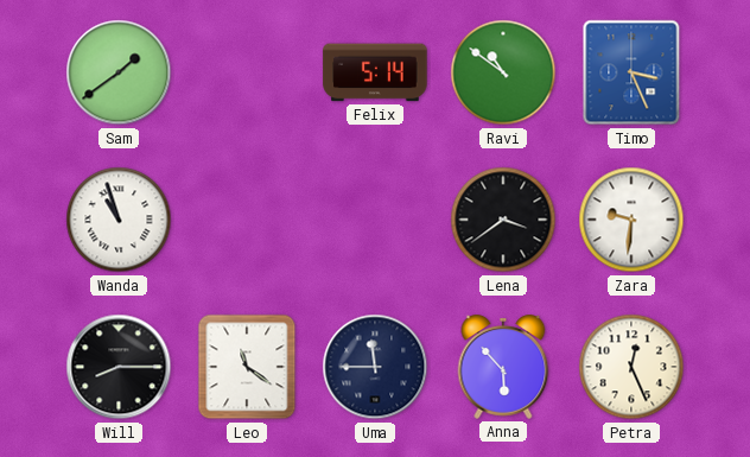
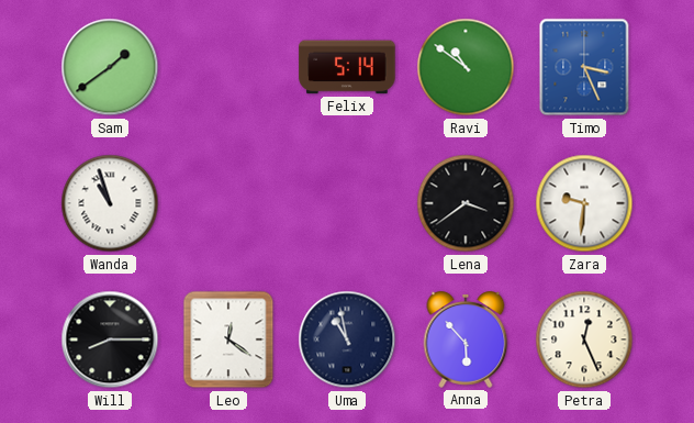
Leo: 11:21 -> 12:21
Uma: 11:45 -> 10:58
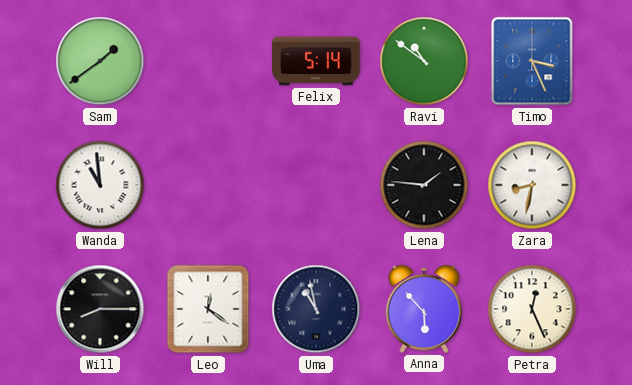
Wanda: 10:57 -> 10:59
Lena: 3:39 -> 1:46
Zara: 9:31 -> 8:32
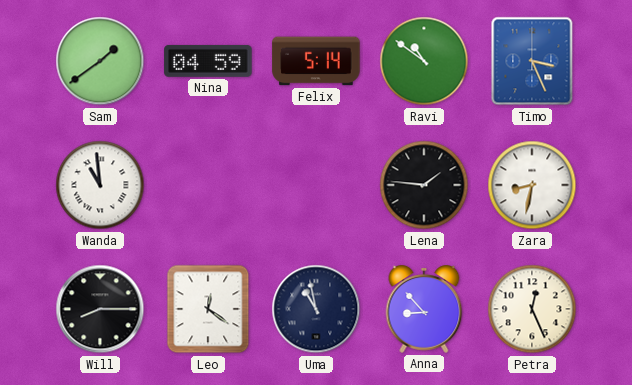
Nina: none -> 04:59
Anna: 5:53 -> 8:53
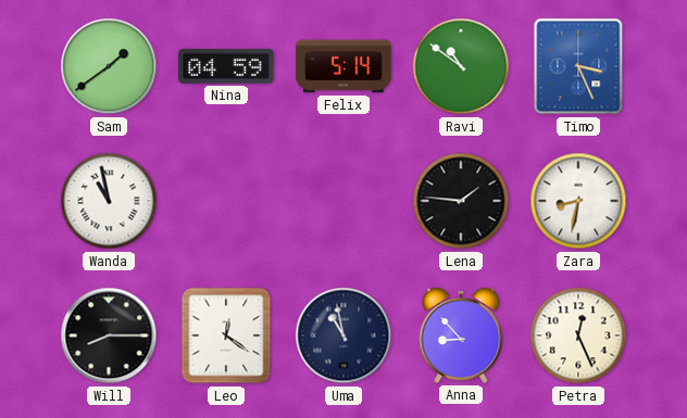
Wanda: 10:59 -> 10:58
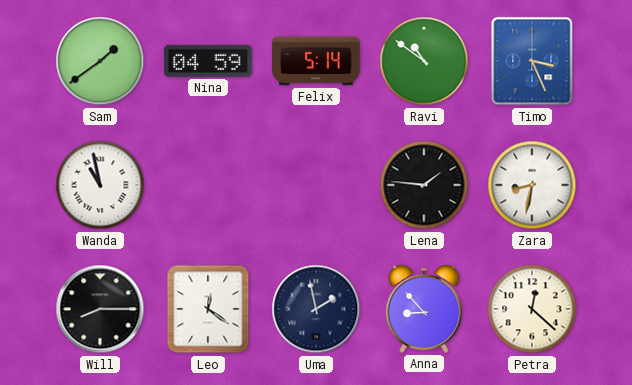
Uma: 10:58 -> 1:58
Petra: 12:26 -> 12:22
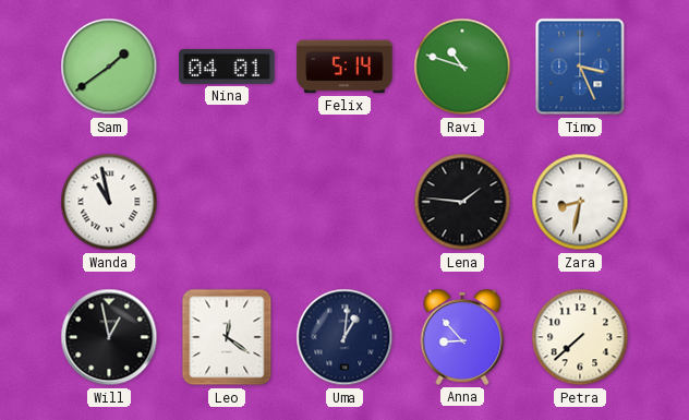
Nina: 04:59 -> 04:01
Ravi: 10:51 -> 10:48
Will: 8:15 -> 12:58
Uma: 1:58 -> 1:01
Petra: 12:22 -> 7:38
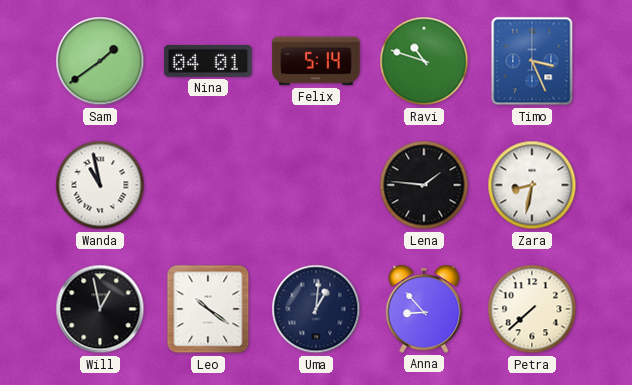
Leo: 12:21 -> 10:21
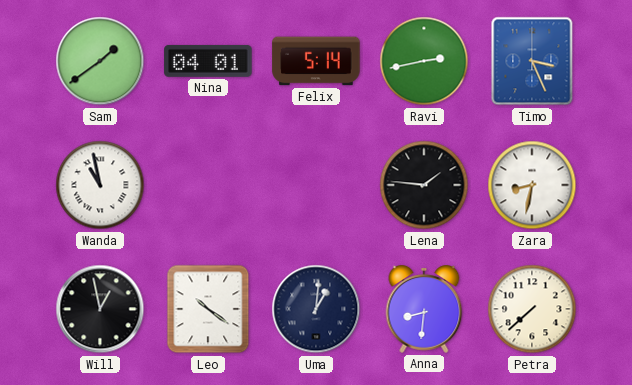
Ravi: 10:48 -> 2:43
Anna: 8:53 -> 8:31
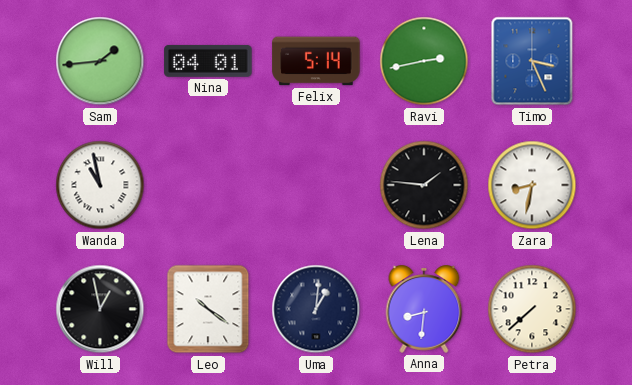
Sam: 1:39 -> 1:44
